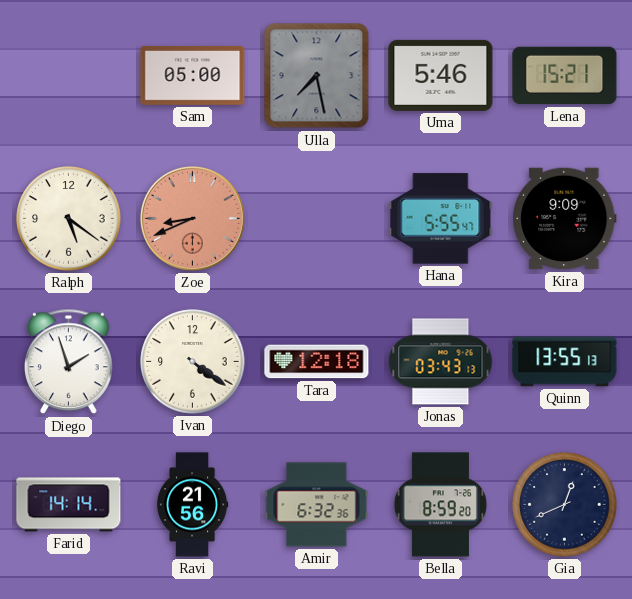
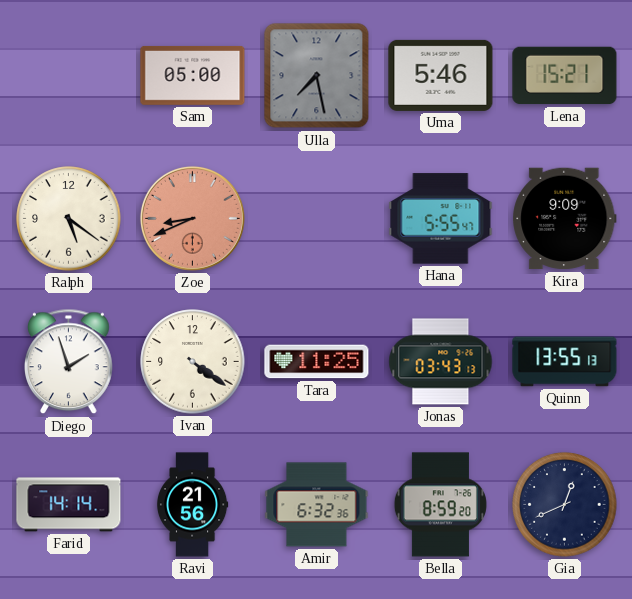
Tara: 12:18 -> 11:25
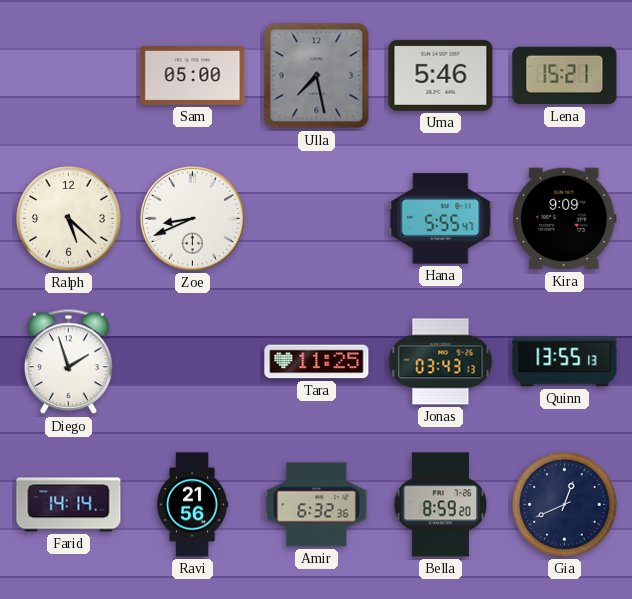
Ralph: 5:21 -> 5:22
Zoe dial: salmon -> white
Ivan: 4:21 -> none
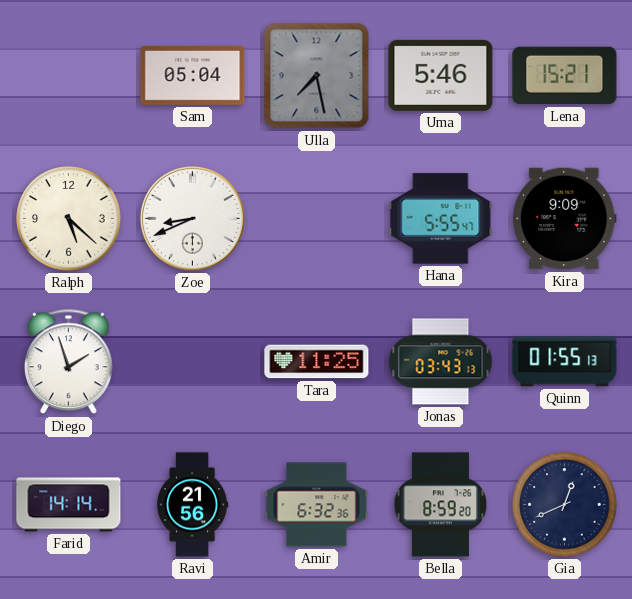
Sam: 05:00 -> 05:04
Quinn: 13:55 -> 01:55
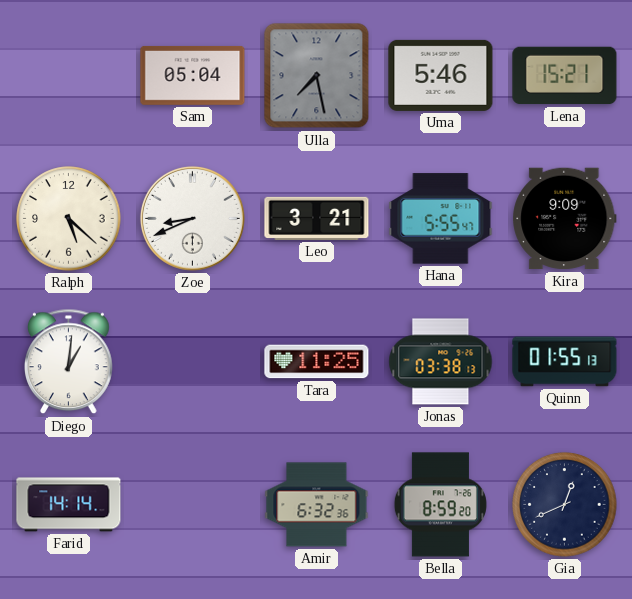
Leo: none -> 3:21
Diego: 1:57 -> 1:01
Jonas: 03:43 -> 03:38
Ravi: 21:56 -> none
